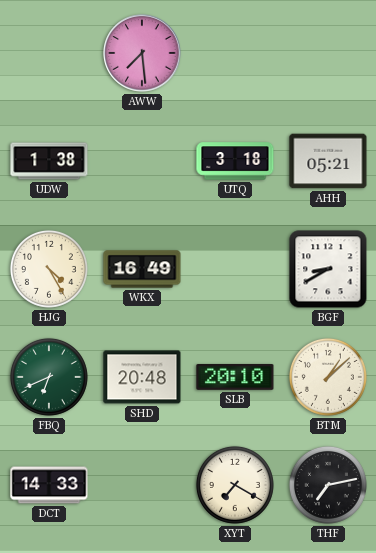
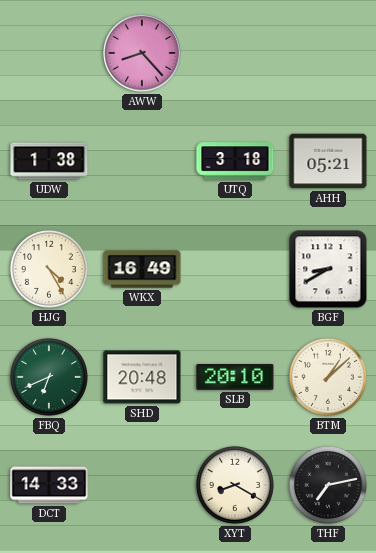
AWW: 7:29 -> 8:23
XYT: 7:20 -> 8:20
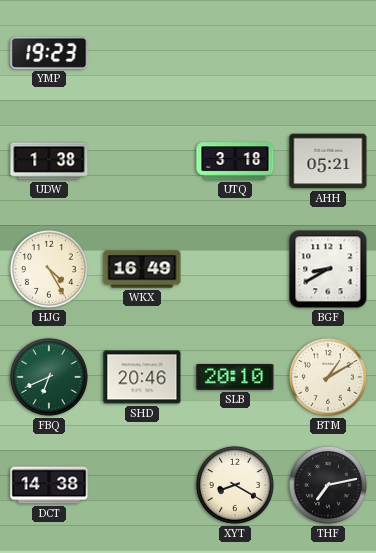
YMP: none -> 19:23
AWW: 8:23 -> none
SHD: 20:48 -> 20:46
BTM: 1:08 -> 1:10
DCT: 14:33 -> 14:38
